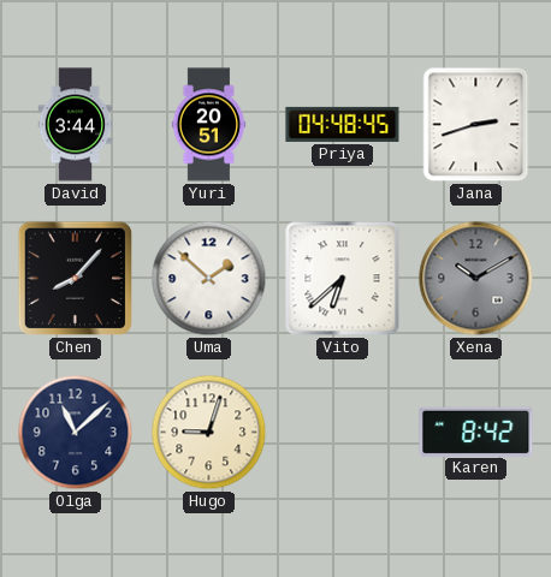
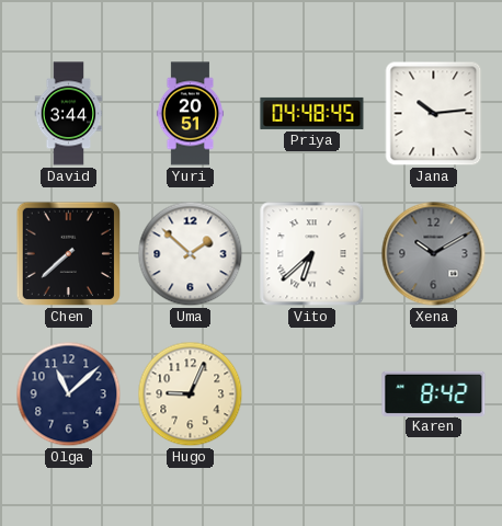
Jana: 2:42 -> 10:14
Chen: 8:07 -> 7:38
Hugo: 9:03 -> 9:04
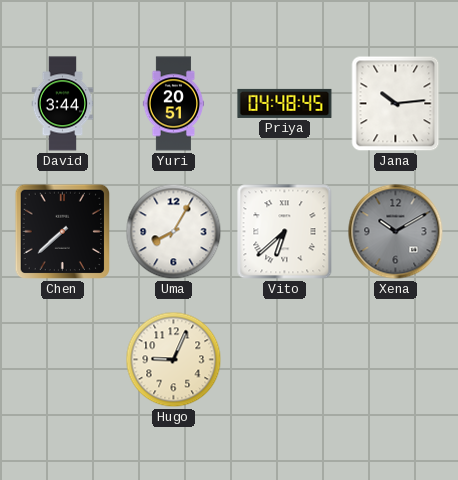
Uma: 1:52 -> 8:05
Olga: 11:08 -> none
Karen: 8:42 -> none
